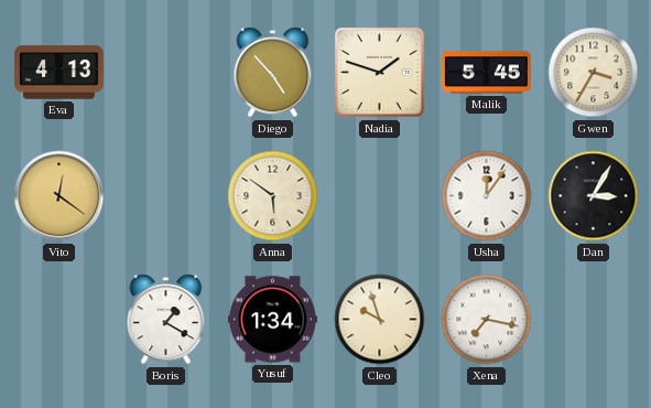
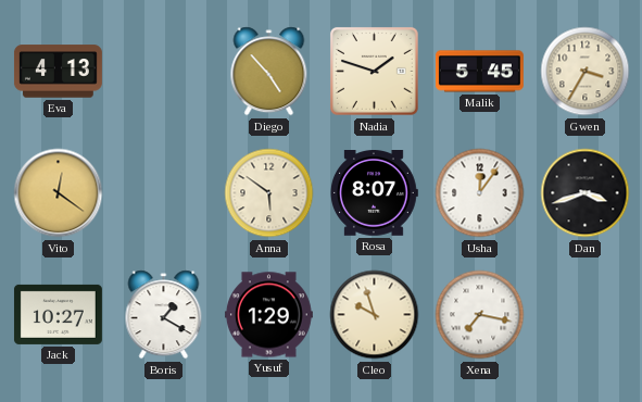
Rosa: none -> 8:07
Dan: 3:05 -> 3:42
Jack: none -> 10:27
Yusuf: 1:34 -> 1:29
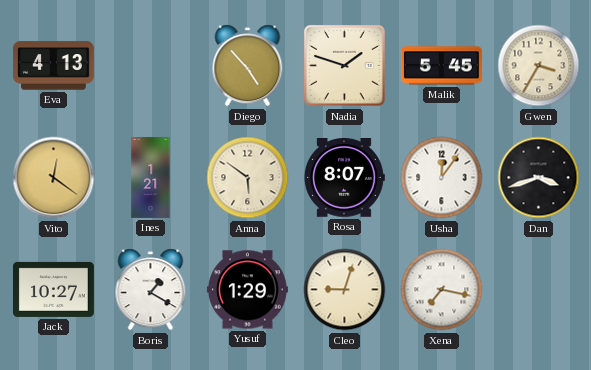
Ines: none -> 1:21
Cleo: 9:57 -> 9:03
